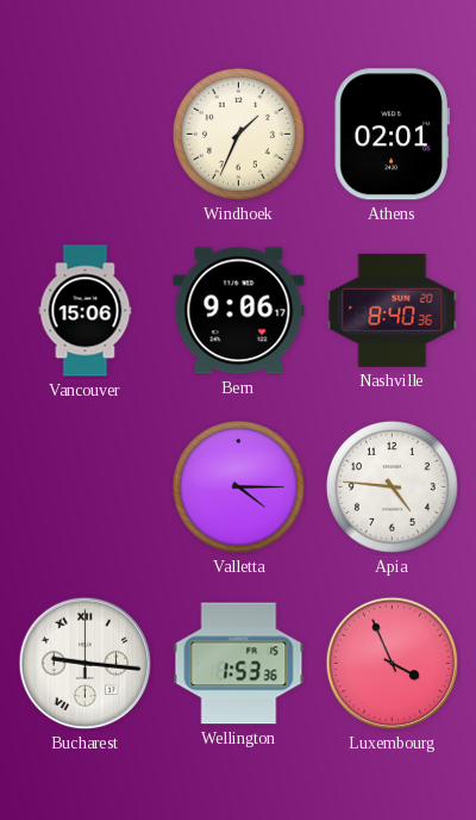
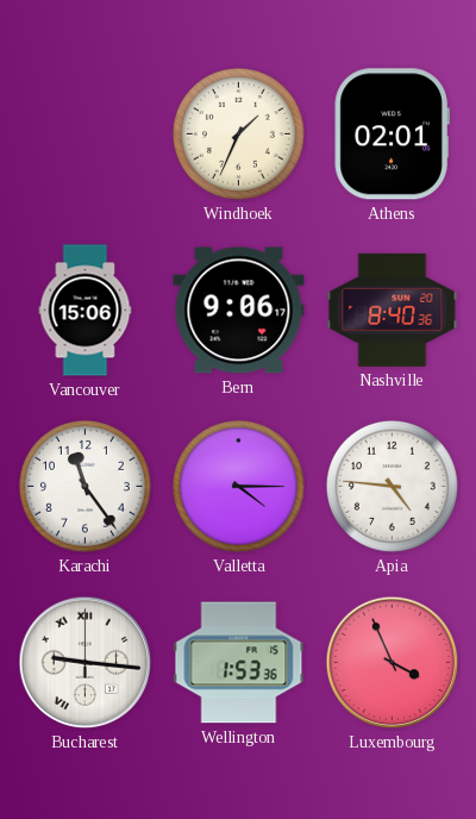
Karachi: none -> 11:24
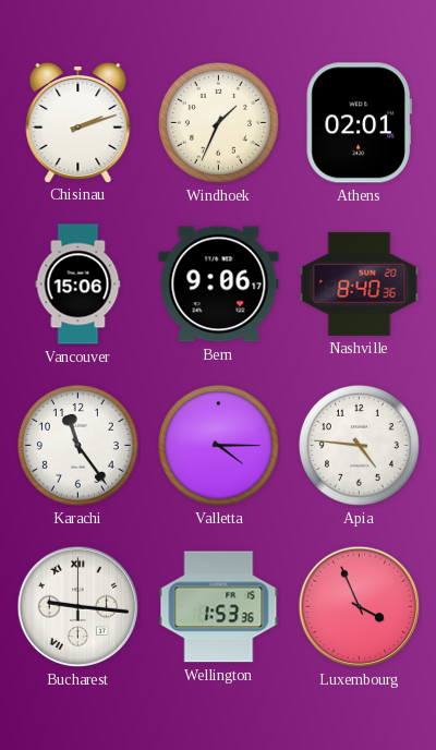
Chisinau: none -> 2:12
